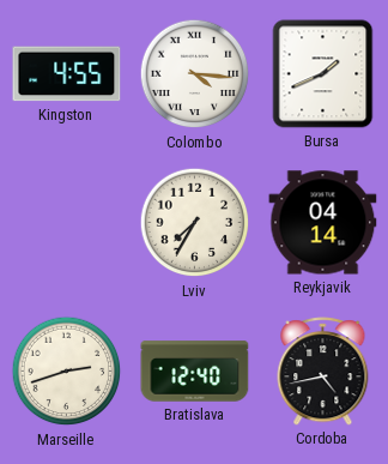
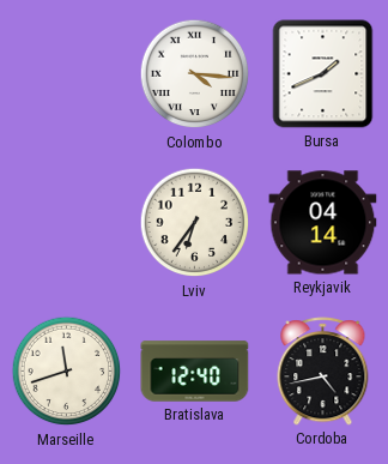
Kingston: 4:55 -> none
Lviv: 7:35 -> 6:36
Marseille: 2:42 -> 11:42
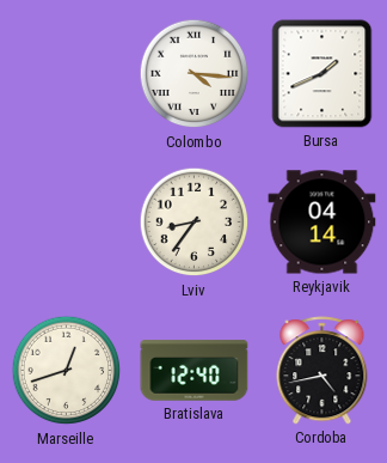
Lviv: 6:36 -> 8:36
Marseille: 11:42 -> 12:42
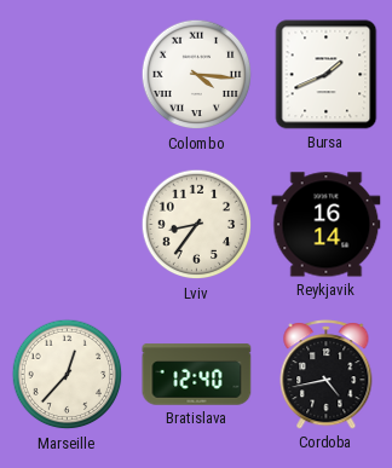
Reykjavik: 04:14 -> 16:14
Marseille: 12:42 -> 12:37
